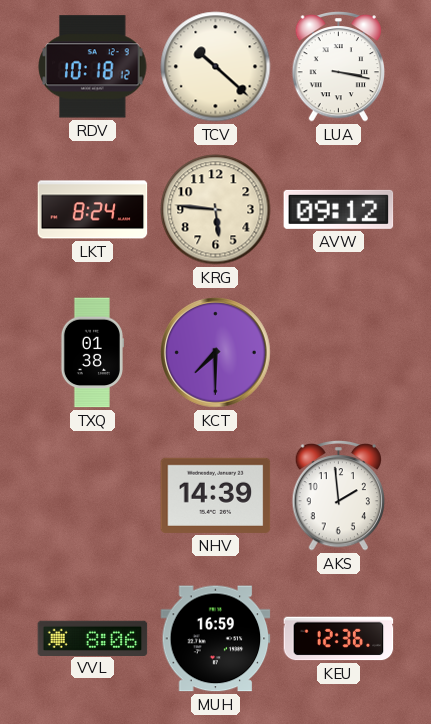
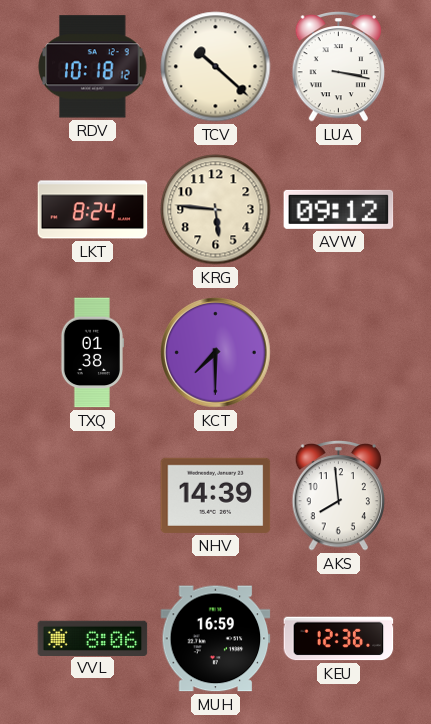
AKS: 1:59 -> 7:59
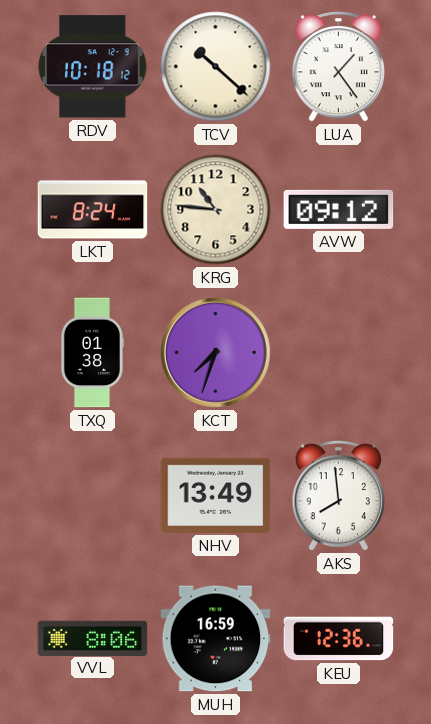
LUA: 3:17 -> 1:24
KRG: 5:46 -> 10:46
KCT: 7:30 -> 7:33
NHV: 14:39 -> 13:49
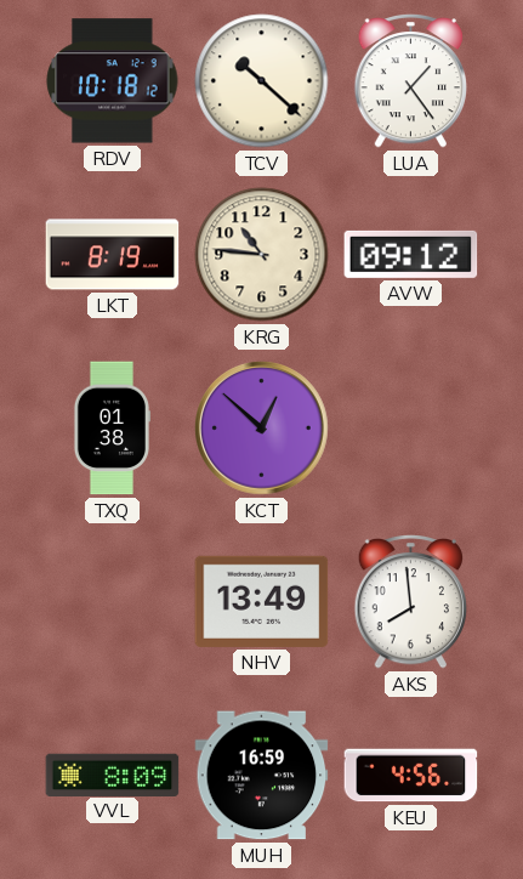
LKT: 8:24 -> 8:19
KCT: 7:33 -> 12:52
VVL: 8:06 -> 8:09
KEU: 12:36 -> 4:56
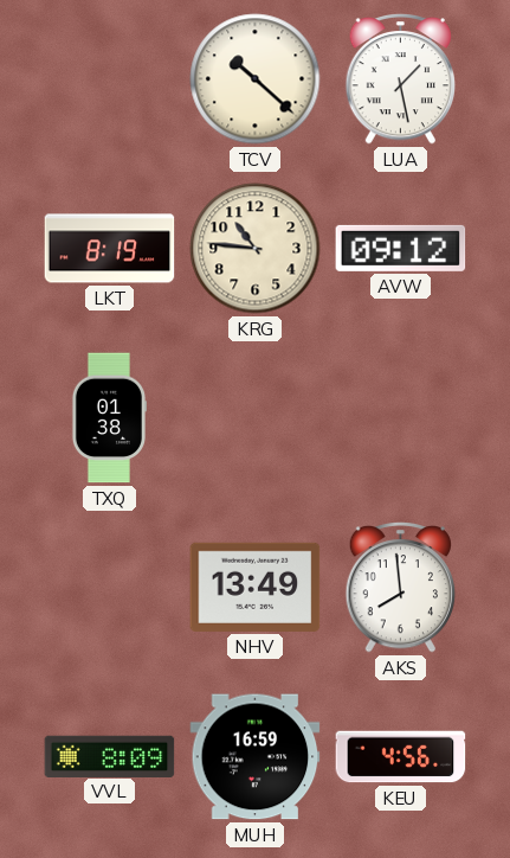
RDV: 10:18 -> none
LUA: 1:24 -> 1:28
KCT: 12:52 -> none
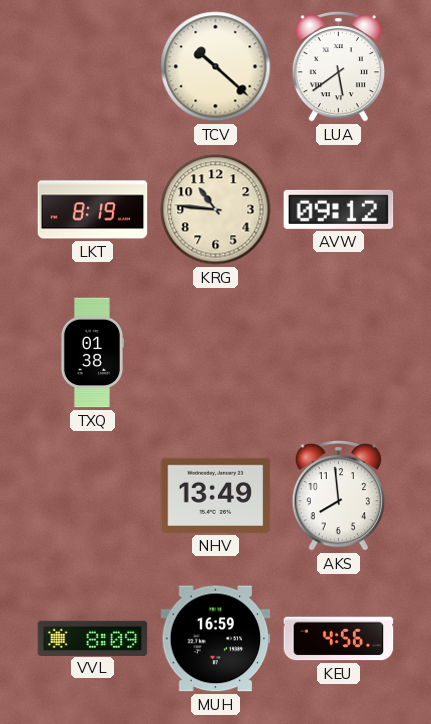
LUA: 1:28 -> 5:39
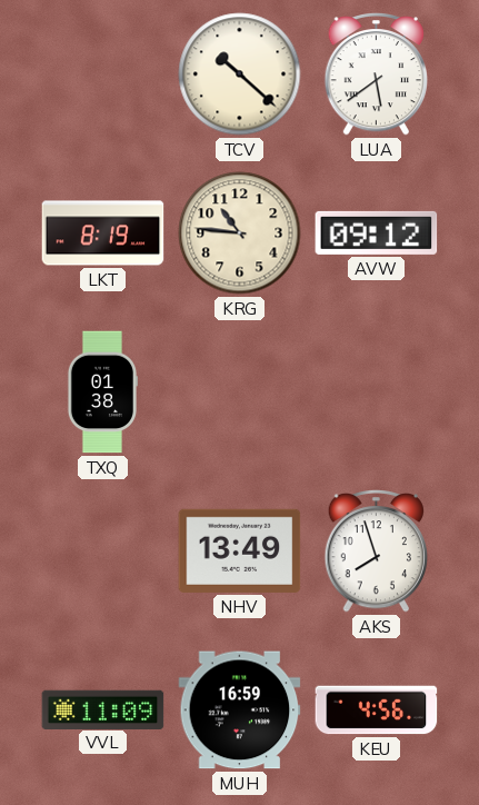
AKS: 7:59 -> 7:57
VVL: 8:09 -> 11:09
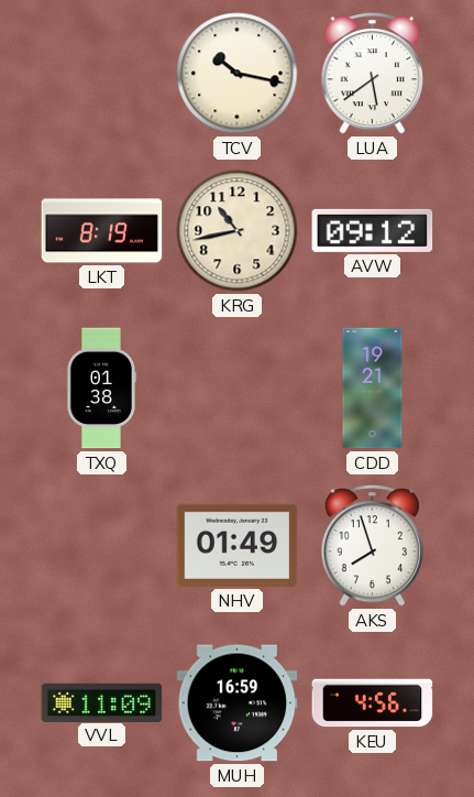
TCV: 10:22 -> 10:17
KRG: 10:46 -> 10:43
CDD: none -> 19:21
NHV: 13:49 -> 01:49
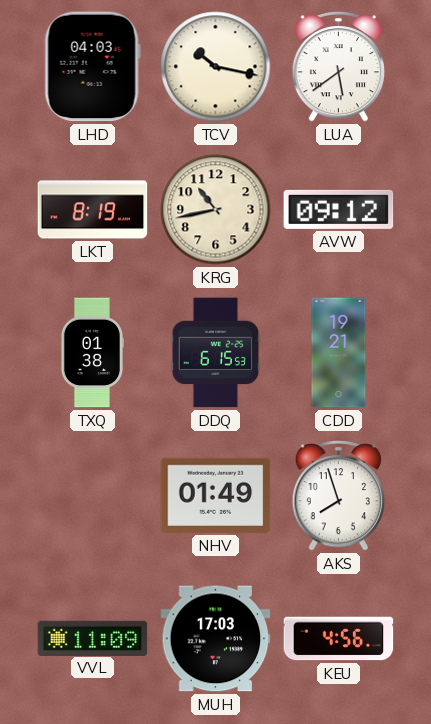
LHD: none -> 04:03
DDQ: none -> 6:15
MUH: 16:59 -> 17:03
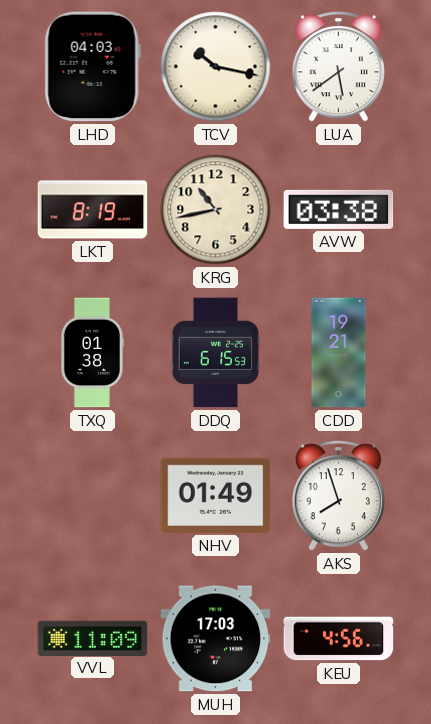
AVW: 09:12 -> 03:38
